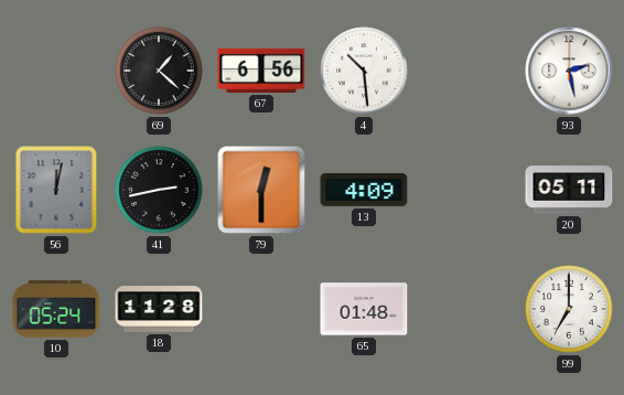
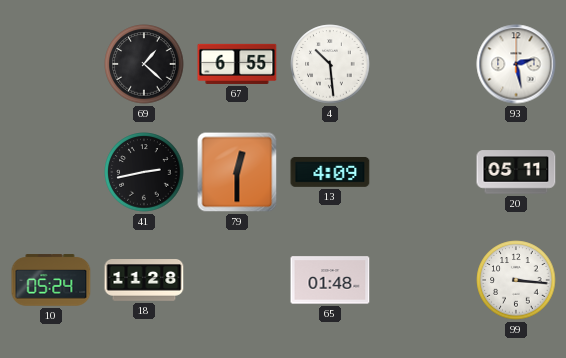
67: 6:56 -> 6:55
56: 12:02 -> none
99: 7:00 -> 3:16
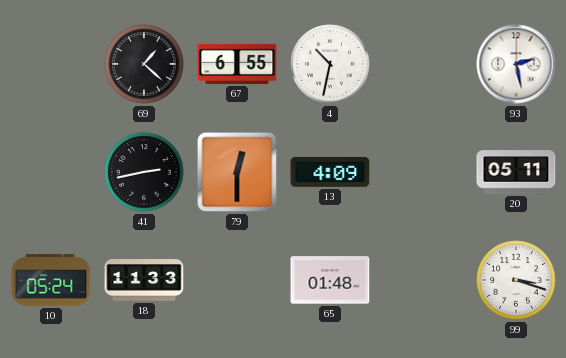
4: 10:29 -> 10:32
18: 11:28 -> 11:33
99: 3:16 -> 3:18
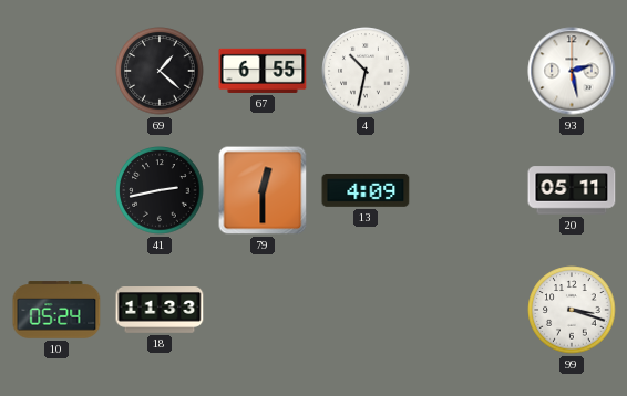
65: 01:48 -> none
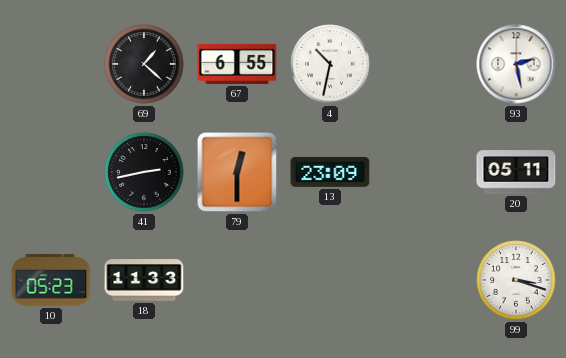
13: 4:09 -> 23:09
10: 05:24 -> 05:23
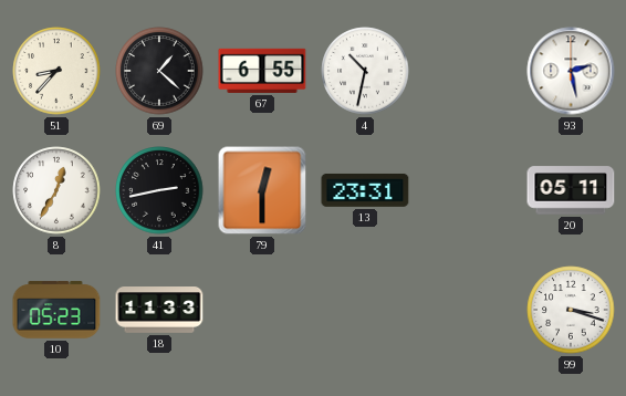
51: none -> 8:37
8: none -> 12:35
13: 23:09 -> 23:31
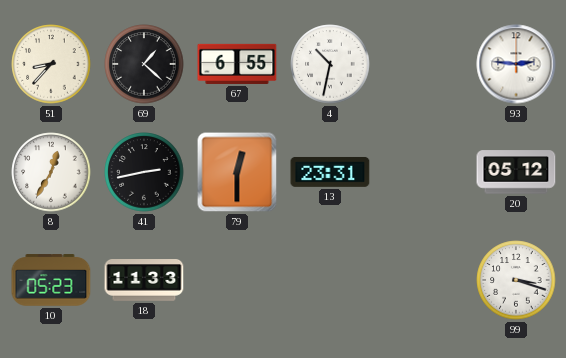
93: 2:28 -> 2:46
20: 05:11 -> 05:12
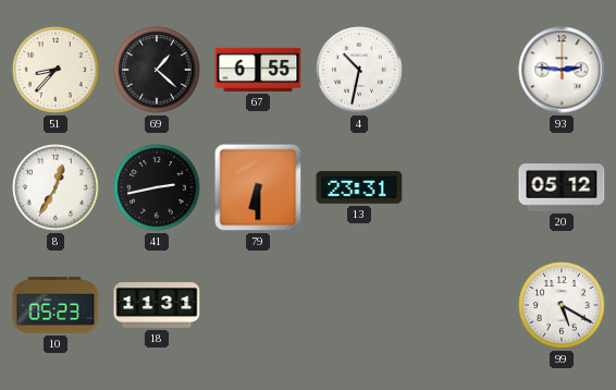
79: 12:30 -> 6:30
18: 11:33 -> 11:31
99: 3:18 -> 5:20
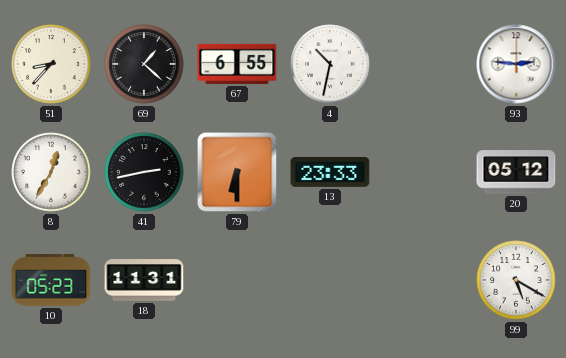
13: 23:31 -> 23:33
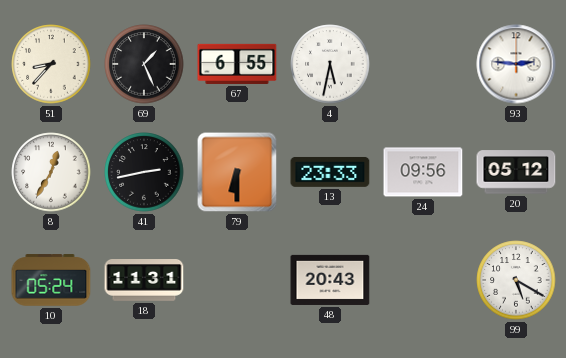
69: 1:22 -> 1:26
4: 10:32 -> 5:32
24: none -> 09:56
10: 05:23 -> 05:24
48: none -> 20:43
